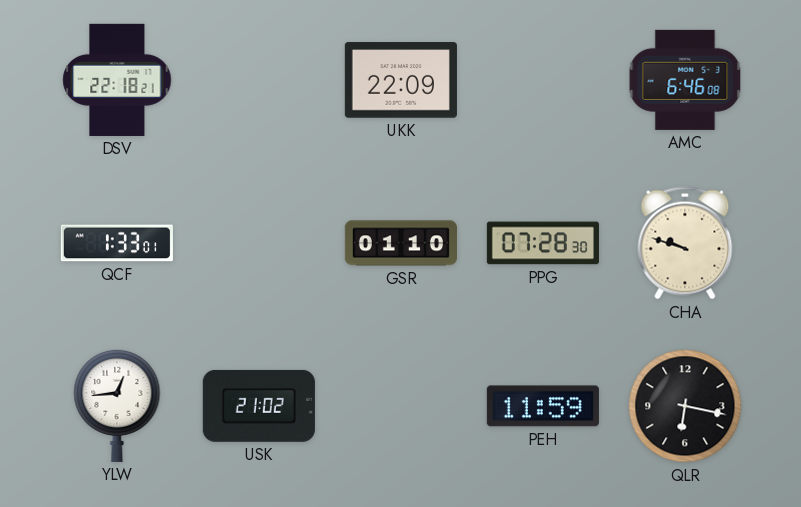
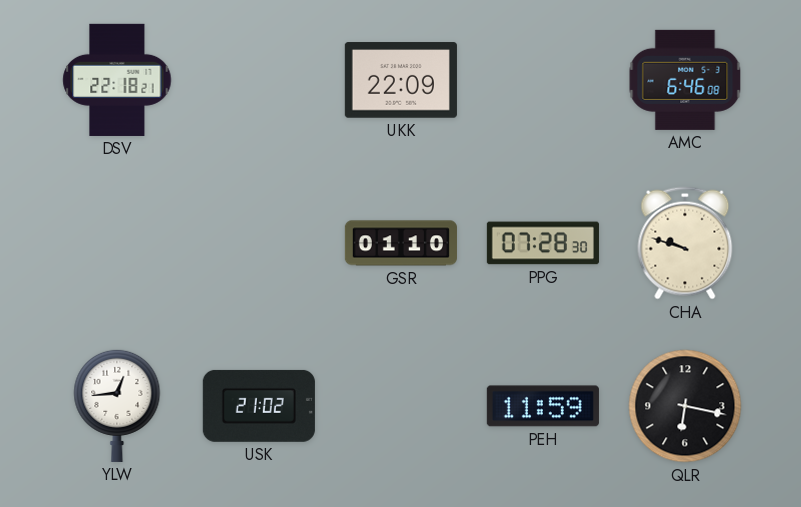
QCF: 1:33 -> none
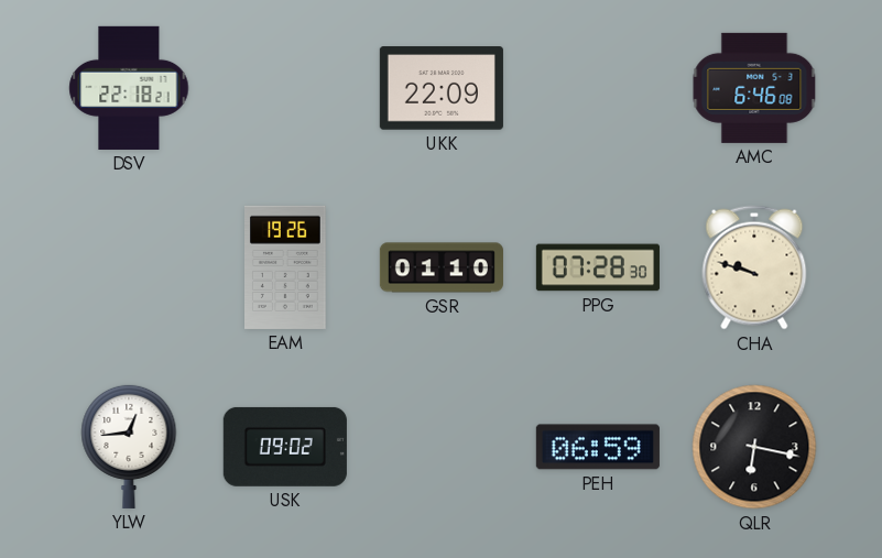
EAM: none -> 19:26
USK: 21:02 -> 09:02
PEH: 11:59 -> 06:59
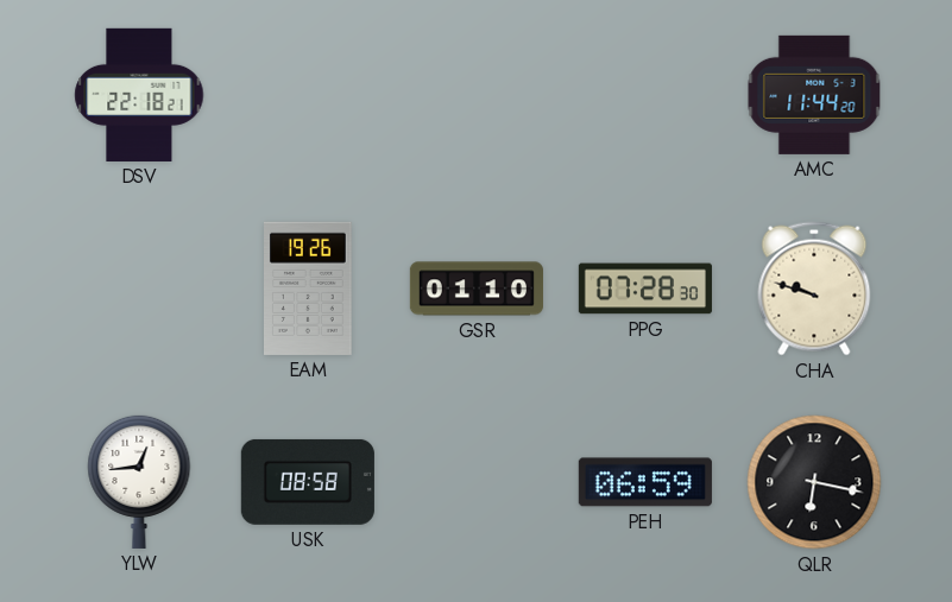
UKK: 22:09 -> none
AMC: 6:46 -> 11:44
USK: 09:02 -> 08:58
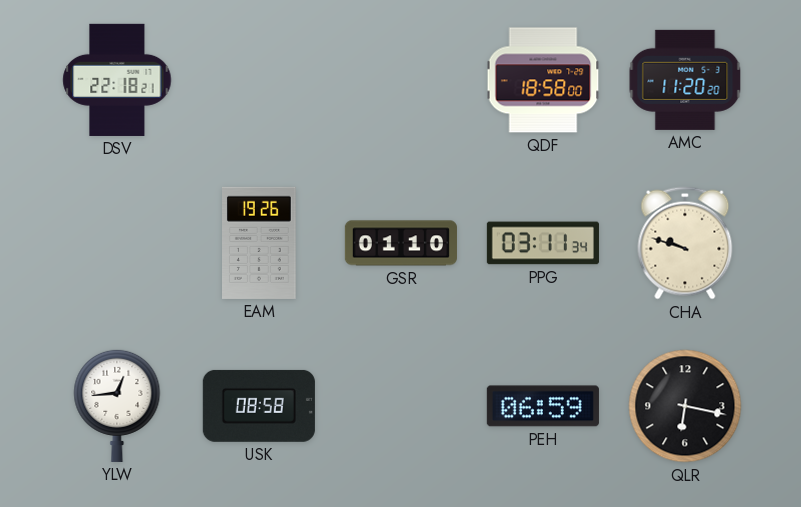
QDF: none -> 18:58
AMC: 11:44 -> 11:20
PPG: 07:28 -> 03:11
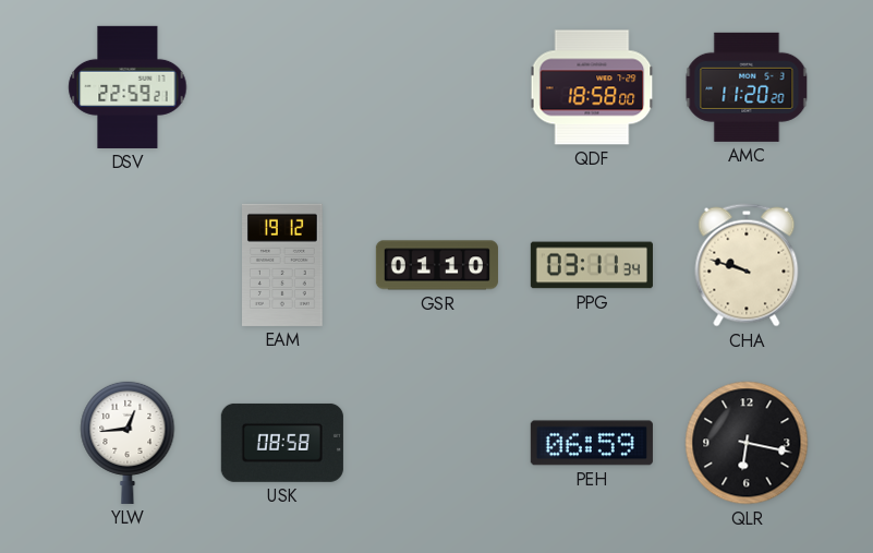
DSV: 22:18 -> 22:59
EAM: 19:26 -> 19:12
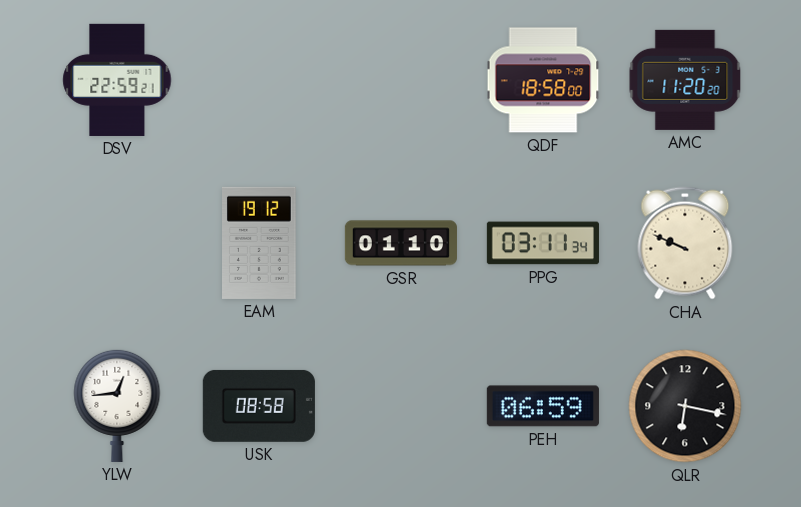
CHA: 9:48 -> 9:49
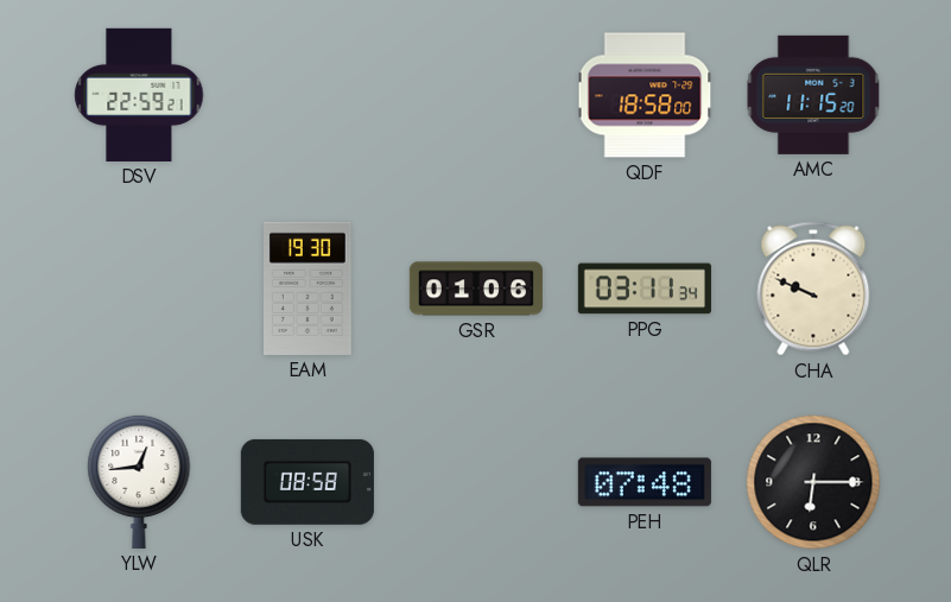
AMC: 11:20 -> 11:15
EAM: 19:12 -> 19:30
GSR: 01:10 -> 01:06
PEH: 06:59 -> 07:48
QLR: 6:17 -> 6:15
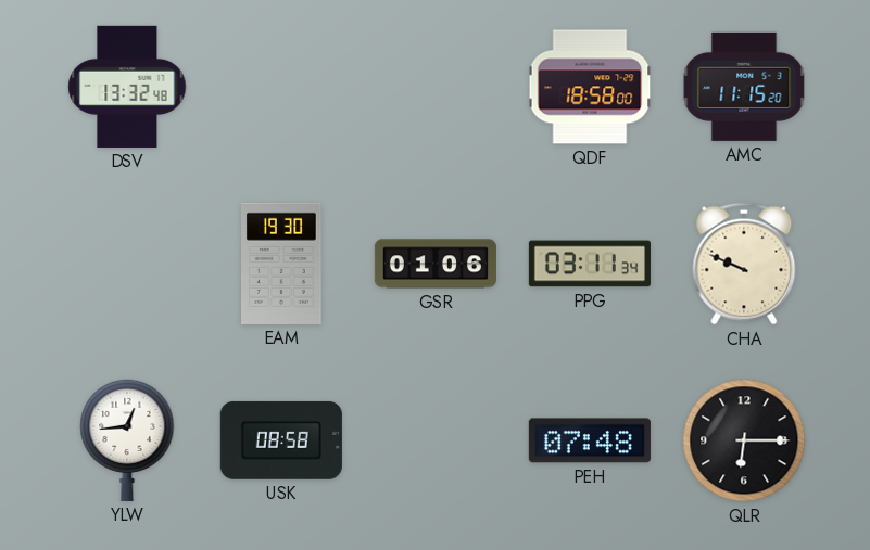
DSV: 22:59 -> 13:32
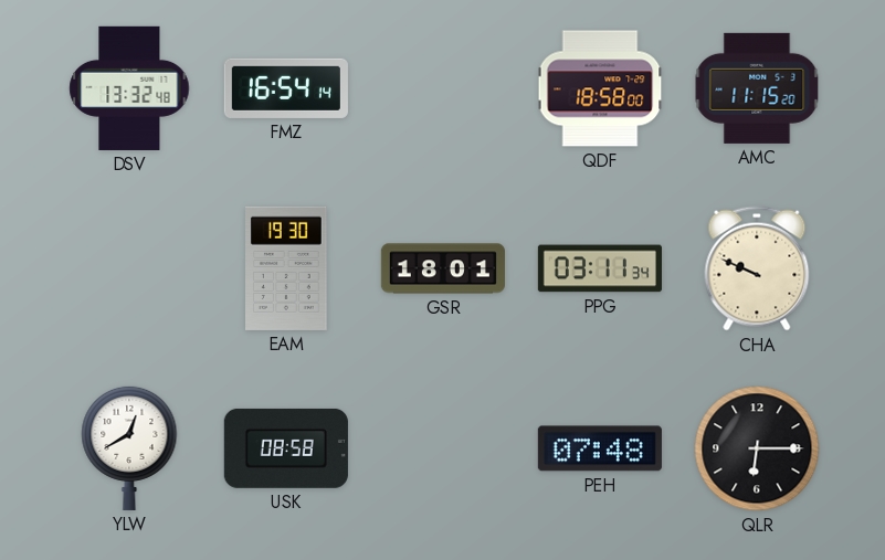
FMZ: none -> 16:54
GSR: 01:06 -> 18:01
YLW: 12:44 -> 12:40
